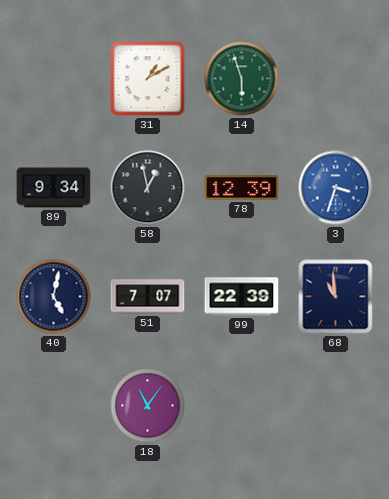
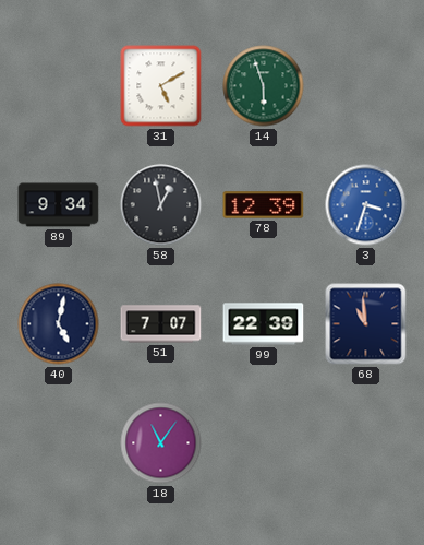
31: 1:10 -> 5:10
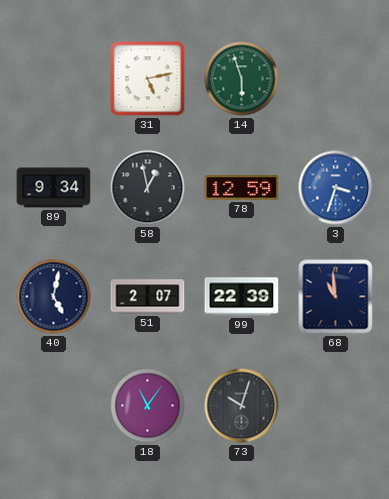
31: 5:10 -> 5:13
78: 12:39 -> 12:59
51: 7:07 -> 2:07
73: none -> 10:03
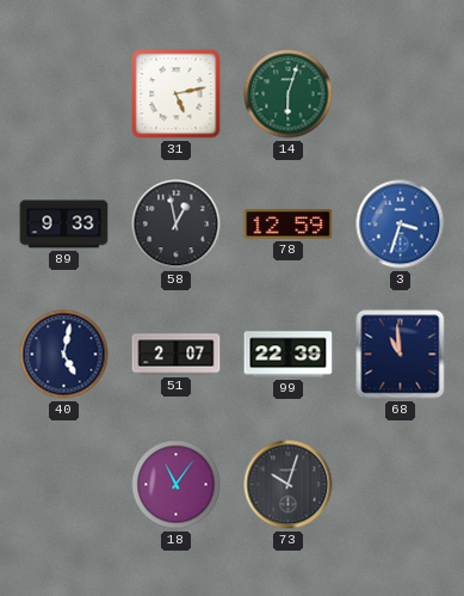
14: 5:57 -> 6:03
89: 9:34 -> 9:33
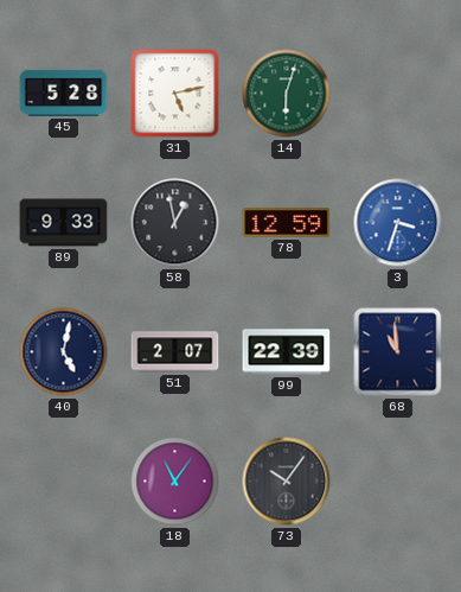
45: none -> 5:28
73: 10:03 -> 10:06
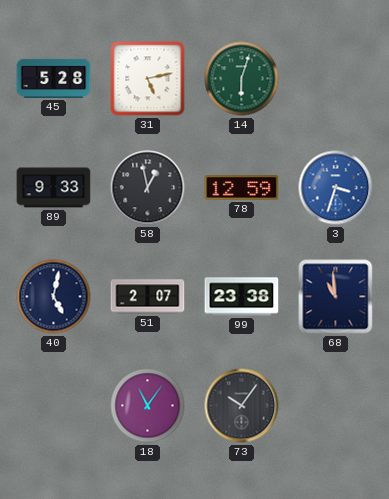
99: 22:39 -> 23:38
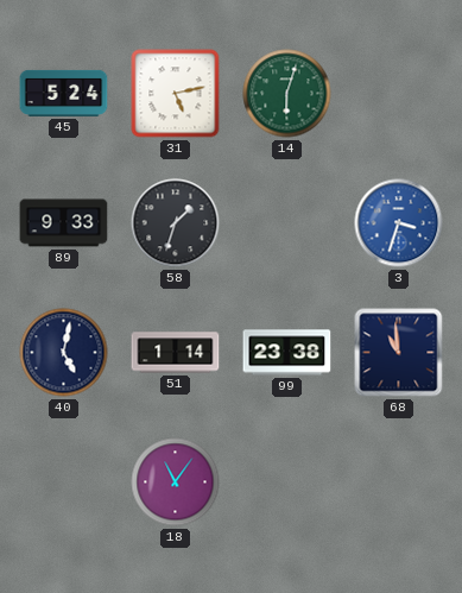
45: 5:28 -> 5:24
58: 12:58 -> 1:33
78: 12:59 -> none
51: 2:07 -> 1:14
73: 10:06 -> none
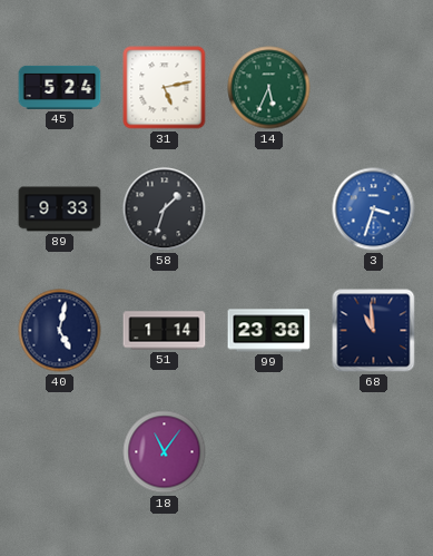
14: 6:03 -> 5:34
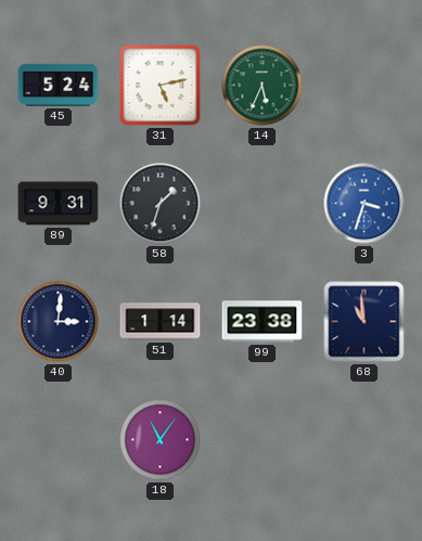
89: 9:33 -> 9:31
40: 5:02 -> 3:01
